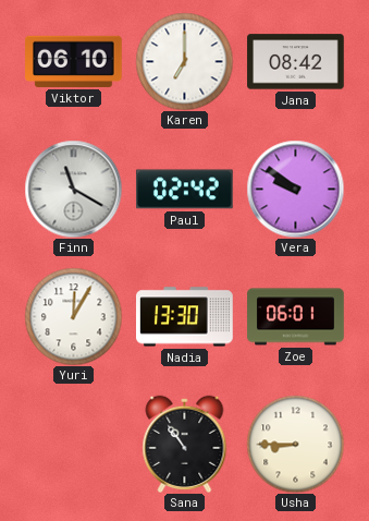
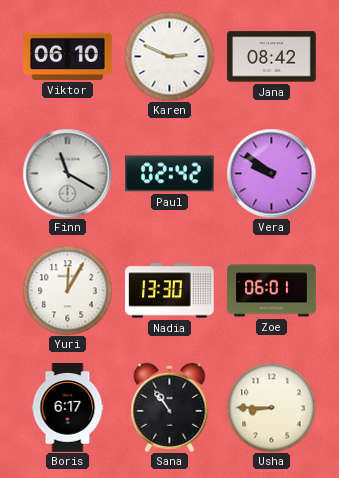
Karen: 7:00 -> 2:49
Boris: none -> 6:17
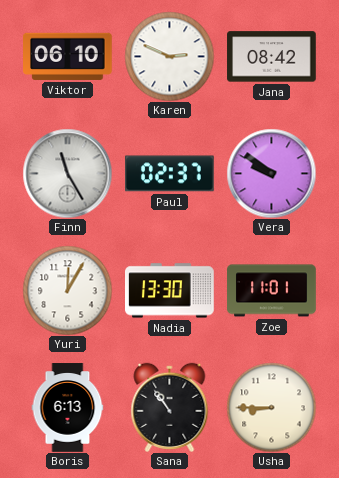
Finn: 11:20 -> 11:25
Paul: 02:42 -> 02:37
Zoe: 06:01 -> 11:01
Boris: 6:17 -> 6:13
